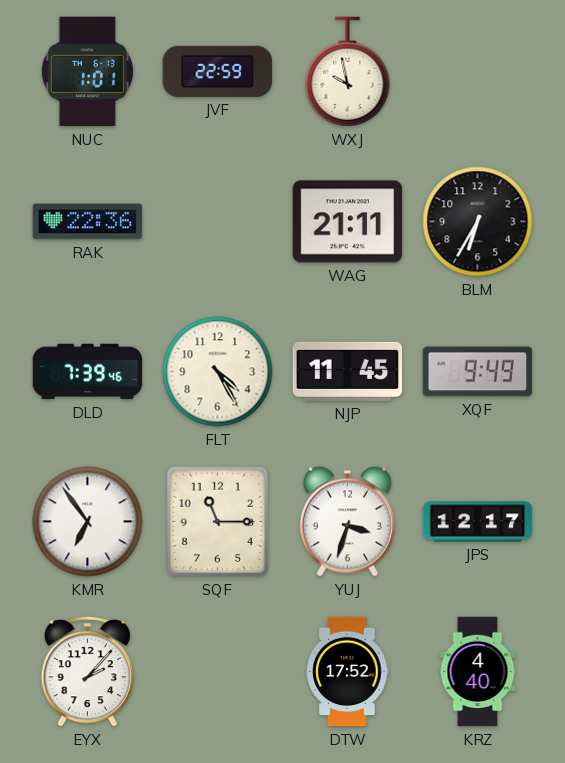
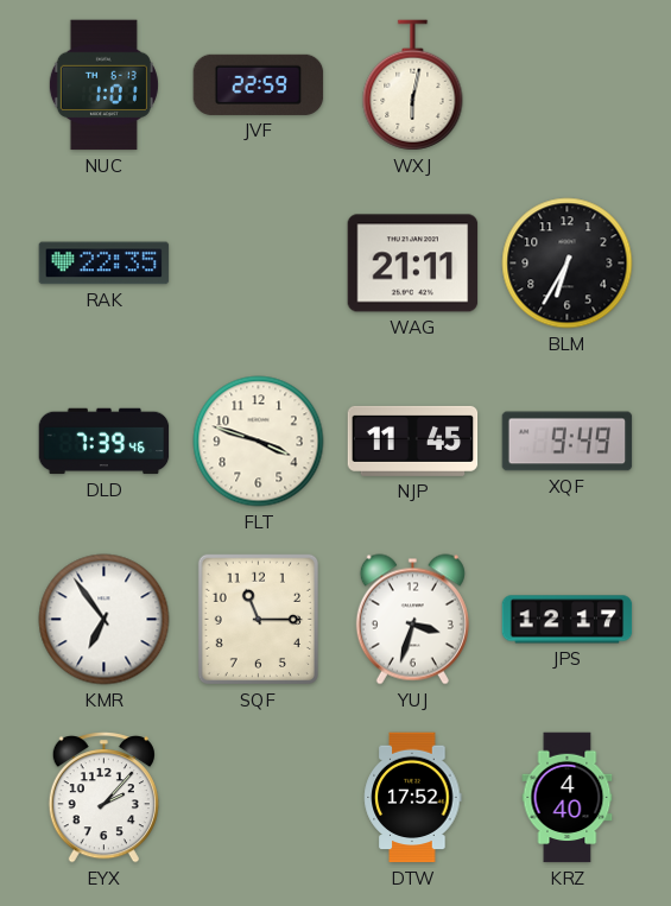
WXJ: 9:58 -> 6:02
RAK: 22:36 -> 22:35
FLT: 4:25 -> 3:48
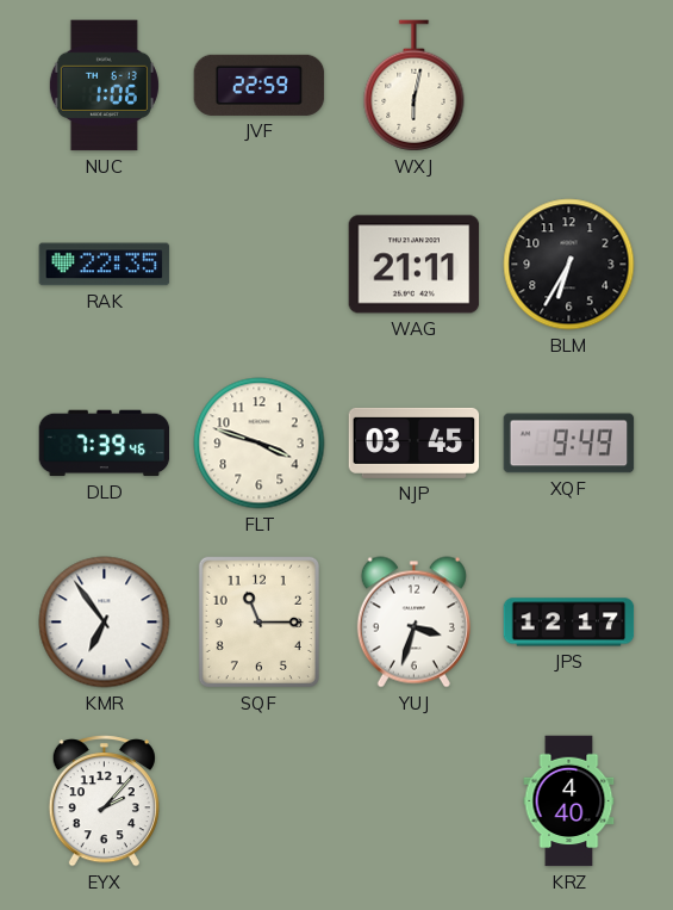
NUC: 1:01 -> 1:06
NJP: 11:45 -> 03:45
DTW: 17:52 -> none
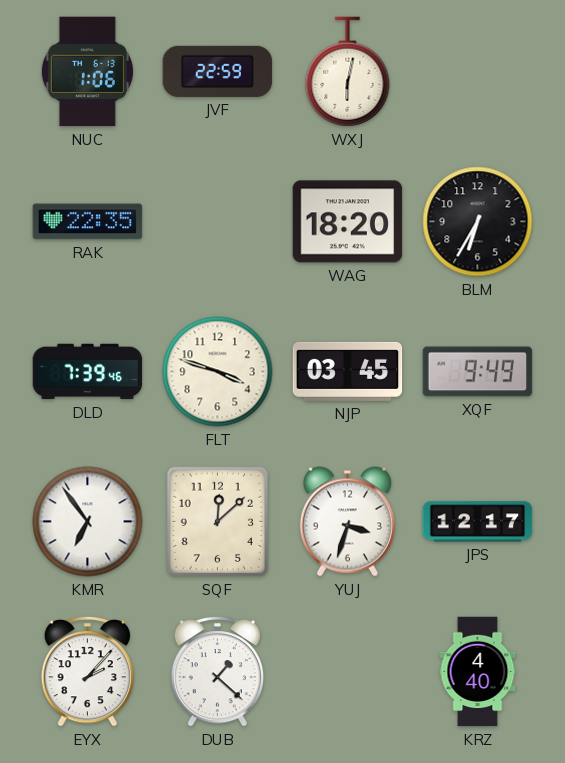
WAG: 21:11 -> 18:20
SQF: 11:15 -> 12:08
DUB: none -> 1:22
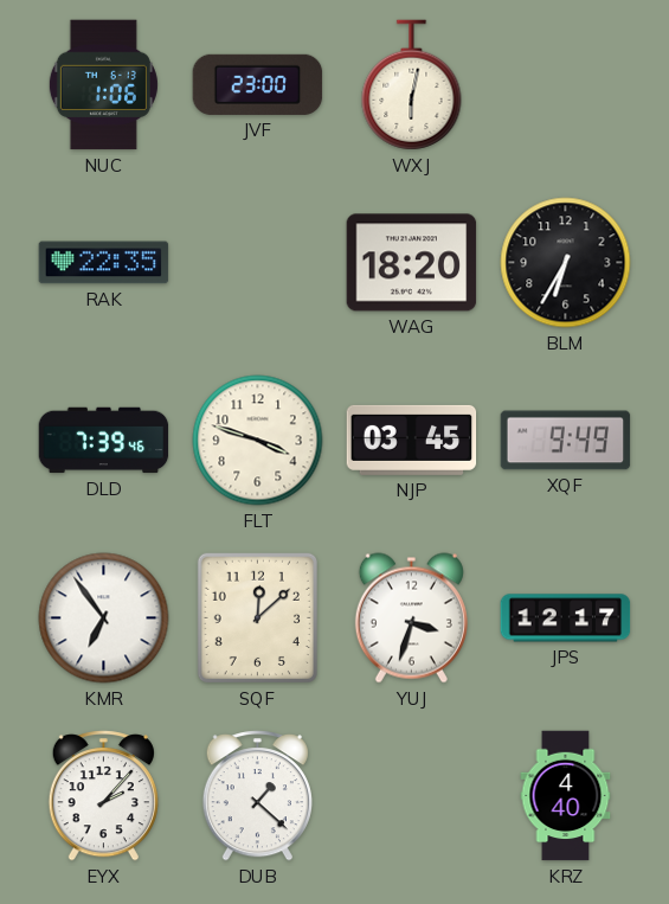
JVF: 22:59 -> 23:00
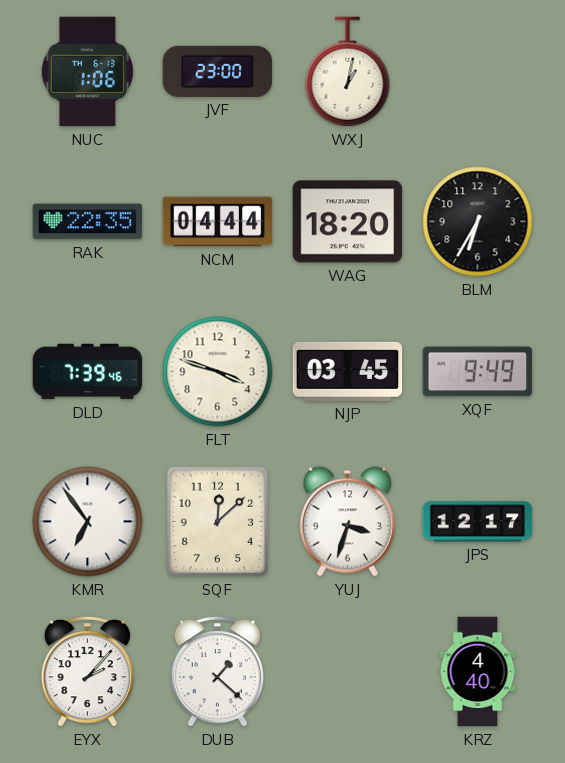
WXJ: 6:02 -> 1:02
NCM: none -> 04:44
